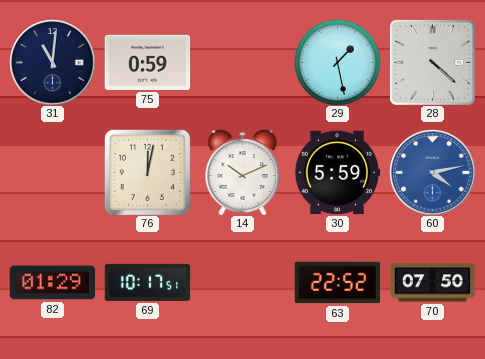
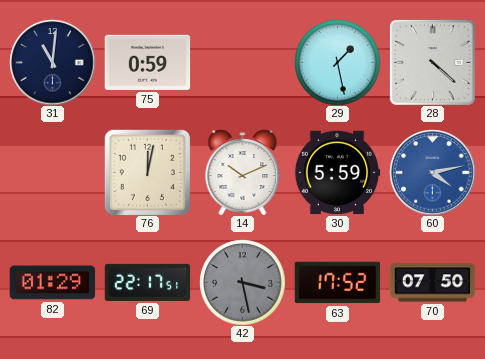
69: 10:17 -> 22:17
42: none -> 3:28
63: 22:52 -> 17:52
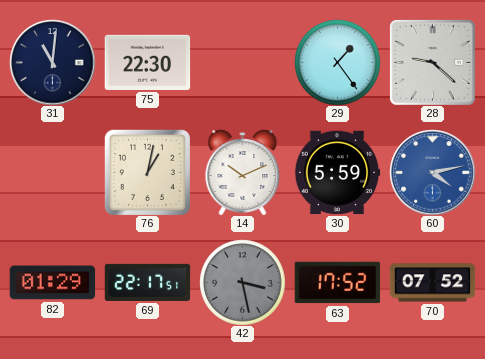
75: 0:59 -> 22:30
29: 1:28 -> 1:24
28: 4:22 -> 9:22
76: 12:02 -> 1:02
70: 07:50 -> 07:52
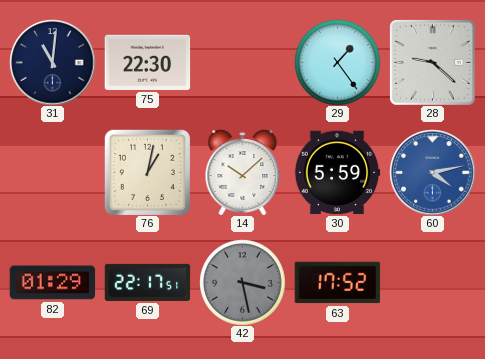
14: 10:11 -> 10:08
70: 07:52 -> none
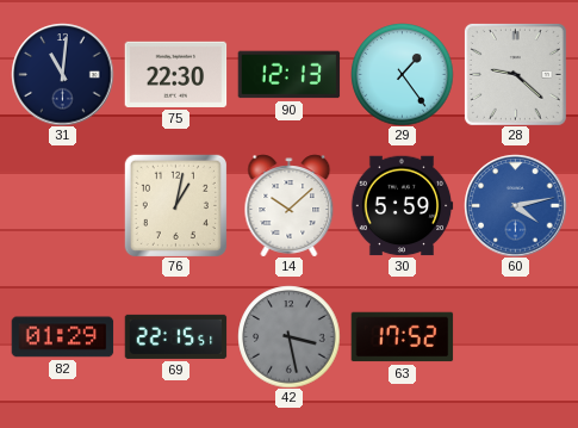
90: none -> 12:13
69: 22:17 -> 22:15
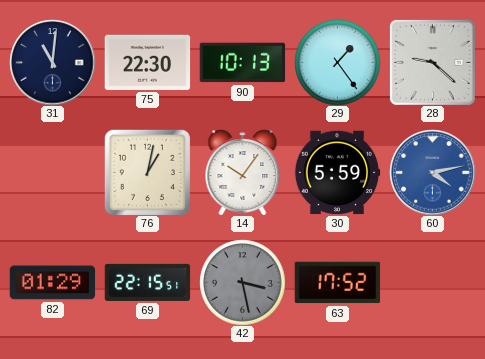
90: 12:13 -> 10:13
14: 10:08 -> 10:06
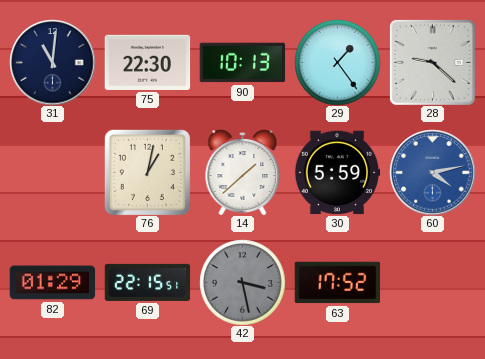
14: 10:06 -> 1:38
